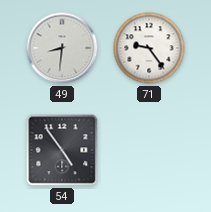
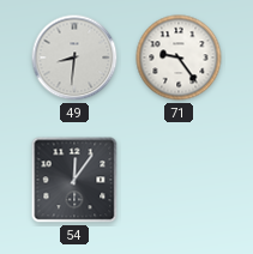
54: 4:54 -> 12:06
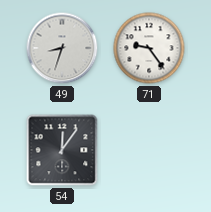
49: 8:31 -> 8:33
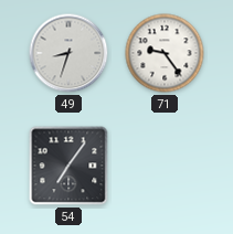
54: 12:06 -> 7:06
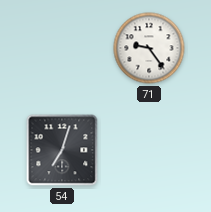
49: 8:33 -> none
54: 7:06 -> 7:03
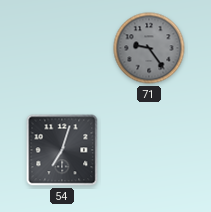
71 dial: white -> grey
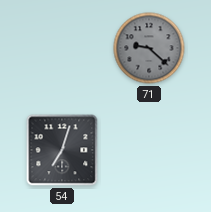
71: 9:24 -> 9:22
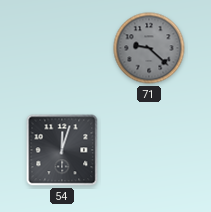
54: 7:03 -> 12:03
